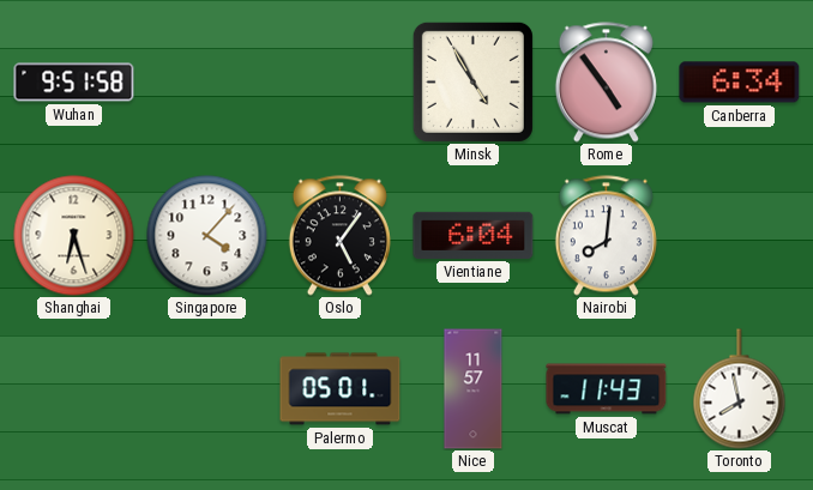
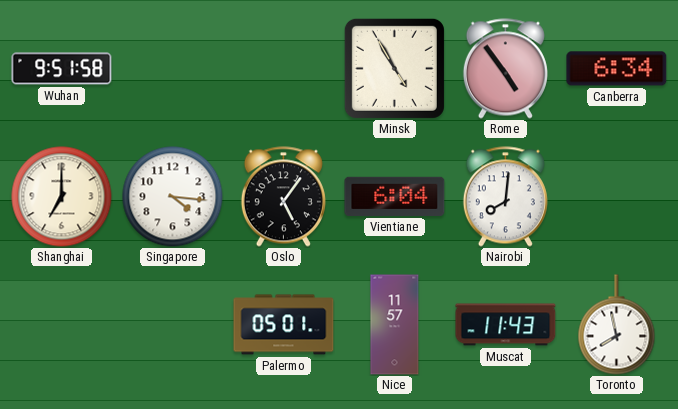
Shanghai: 6:27 -> 7:00
Singapore: 4:07 -> 4:16
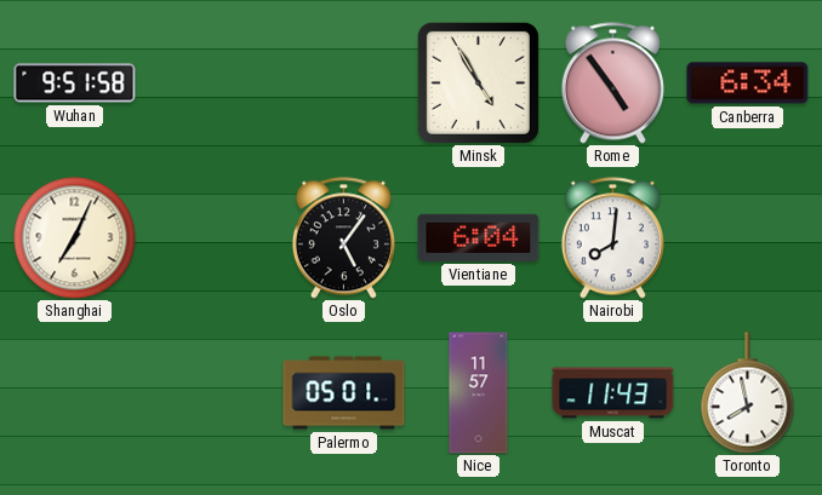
Shanghai: 7:00 -> 7:04
Singapore: 4:16 -> none
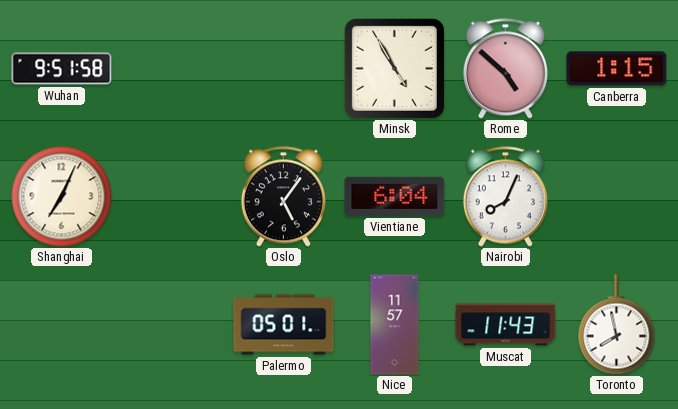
Rome: 4:54 -> 4:52
Canberra: 6:34 -> 1:15
Nairobi: 8:01 -> 8:04
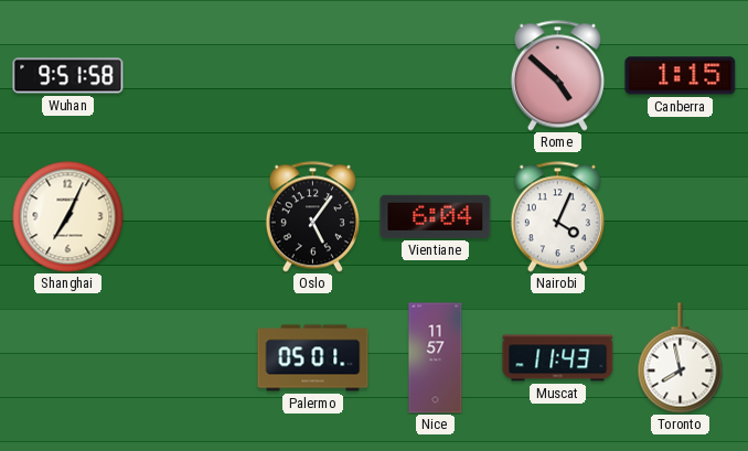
Minsk: 4:55 -> none
Nairobi: 8:04 -> 4:04
